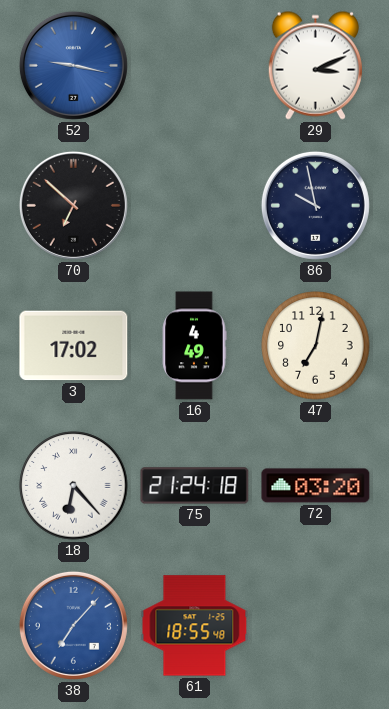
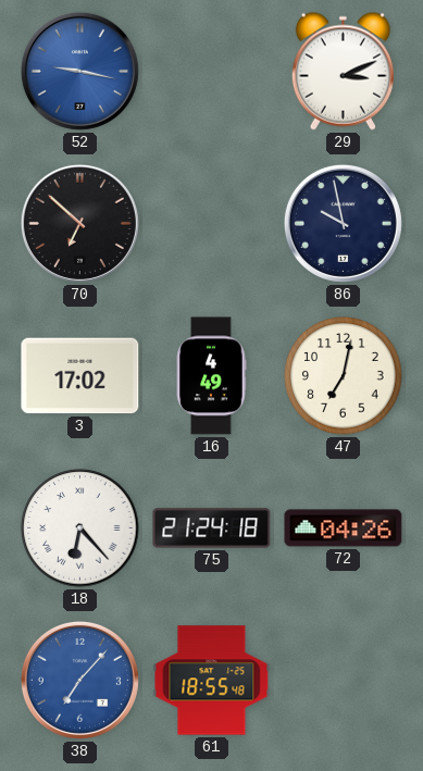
72: 03:20 -> 04:26
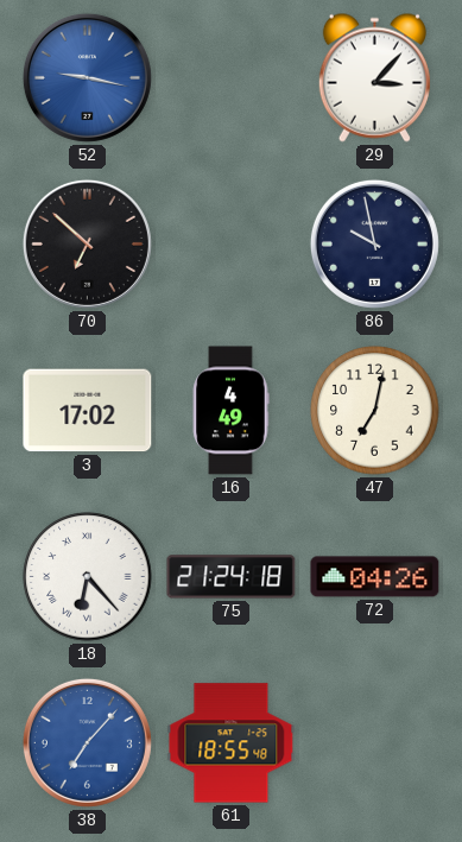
29: 3:11 -> 3:07
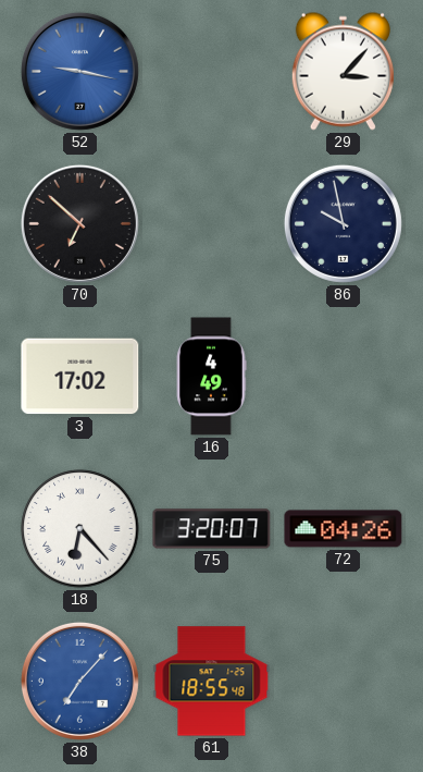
47: 7:02 -> none
75: 21:24 -> 3:20
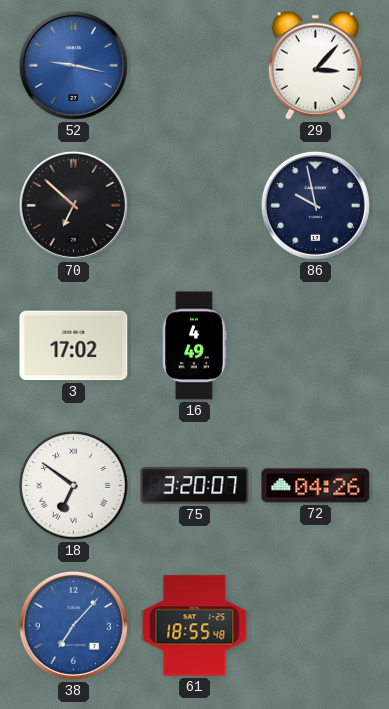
18: 6:23 -> 6:51
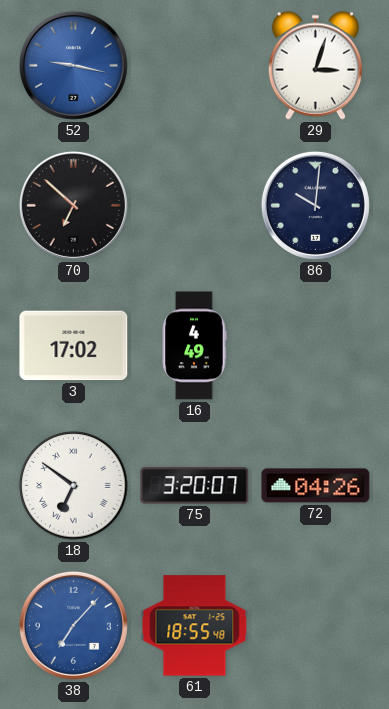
29: 3:07 -> 3:03
86: 9:58 -> 10:01
